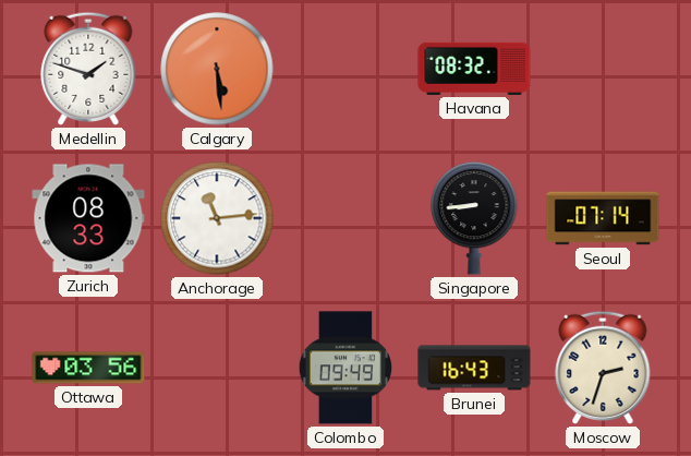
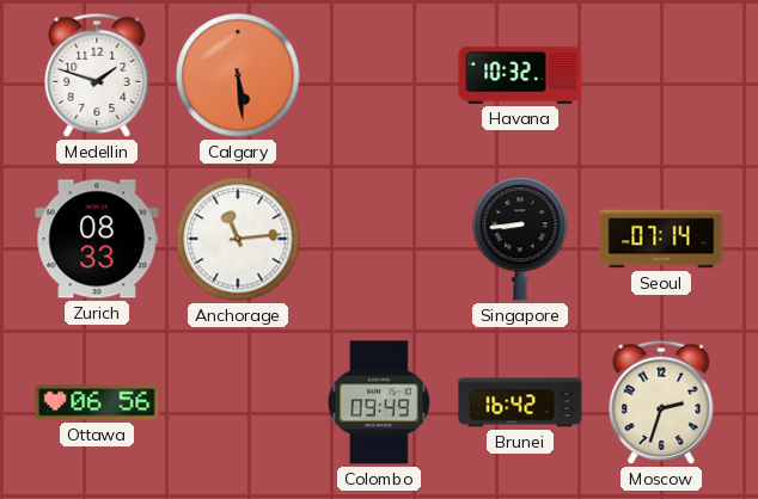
Havana: 08:32 -> 10:32
Ottawa: 03:56 -> 06:56
Brunei: 16:43 -> 16:42
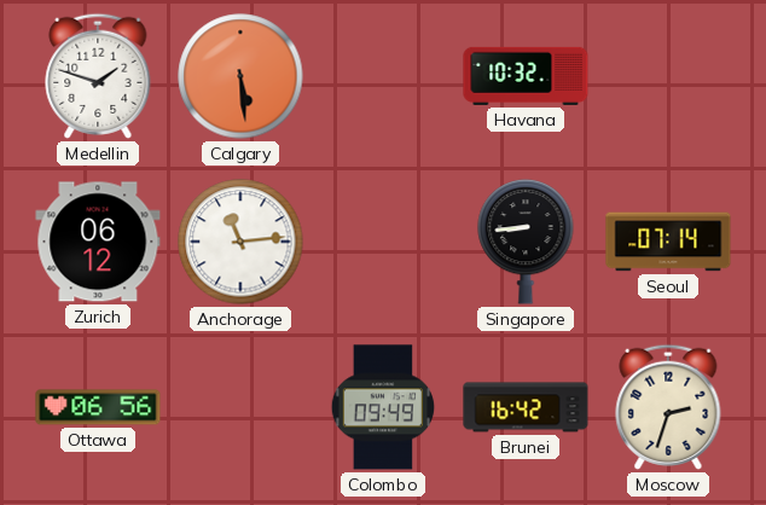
Zurich: 08:33 -> 06:12
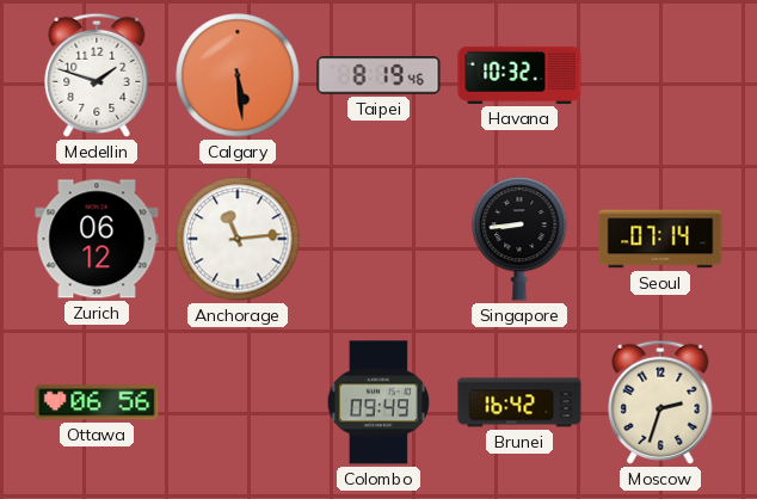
Taipei: none -> 8:19
